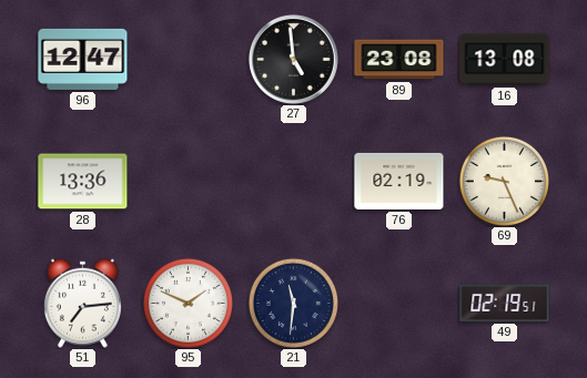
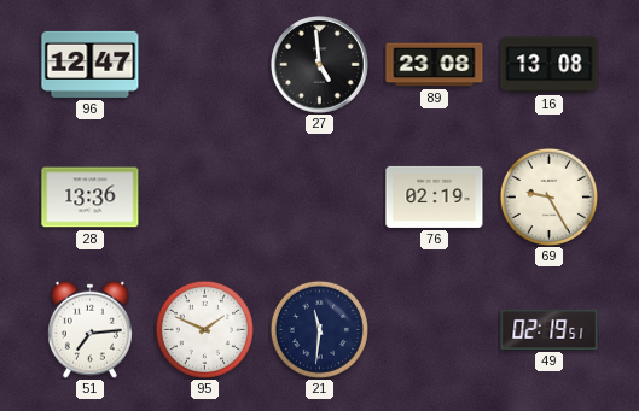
69: 9:26 -> 9:25
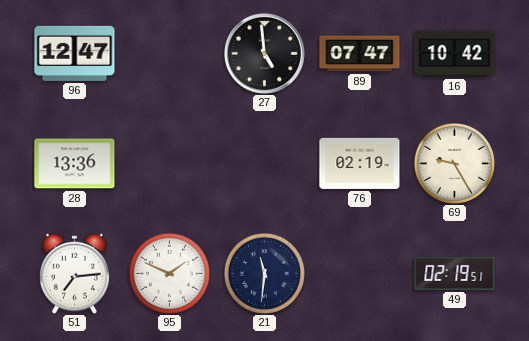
89: 23:08 -> 07:47
16: 13:08 -> 10:42
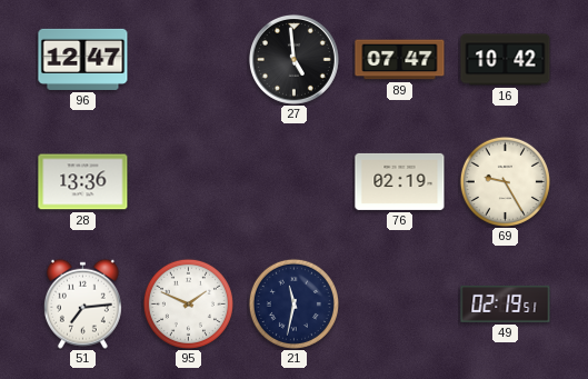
21: 11:31 -> 11:32
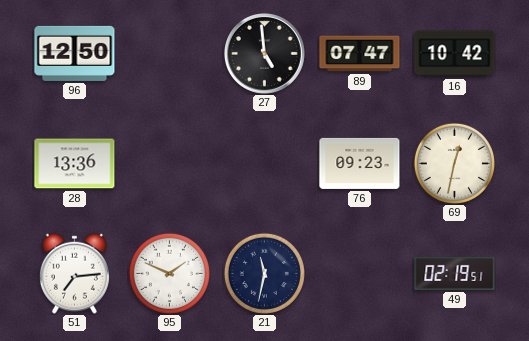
96: 12:47 -> 12:50
76: 02:19 -> 09:23
69: 9:25 -> 12:32
